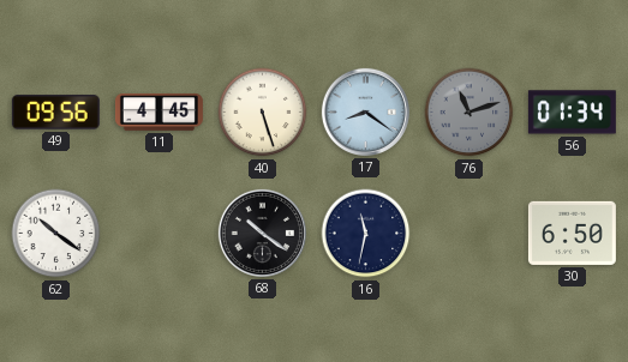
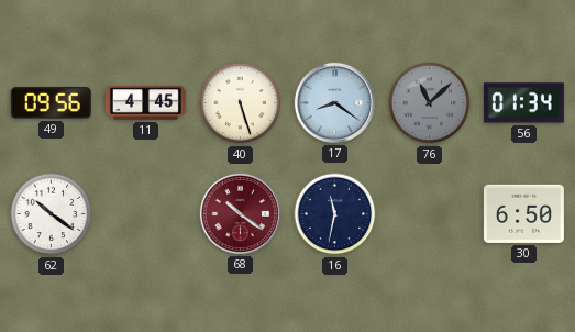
76: 11:12 -> 11:08
68 dial: black -> burgundy
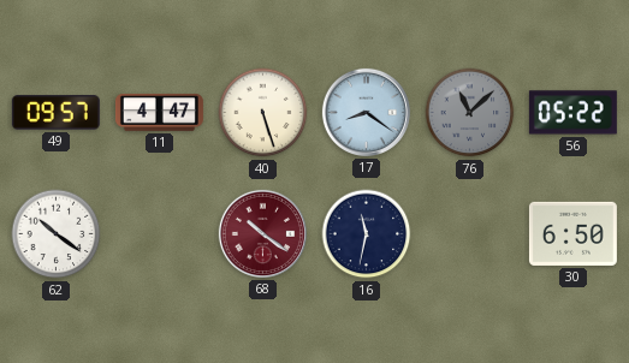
49: 09:56 -> 09:57
11: 4:45 -> 4:47
56: 01:34 -> 05:22
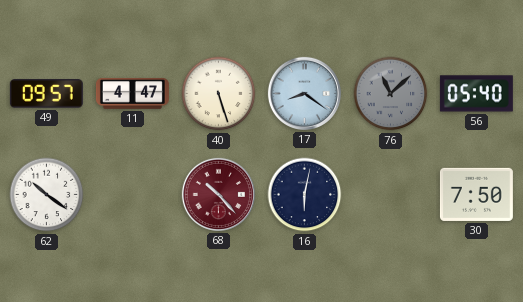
56: 05:22 -> 05:40
68: 10:21 -> 10:23
16: 11:32 -> 6:02
30: 6:50 -> 7:50
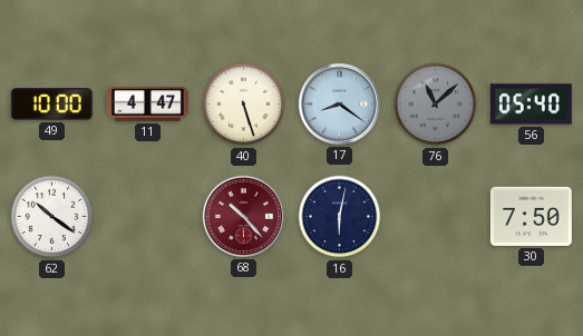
49: 09:57 -> 10:00
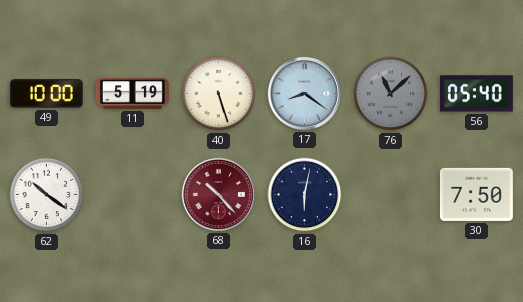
11: 4:47 -> 5:19
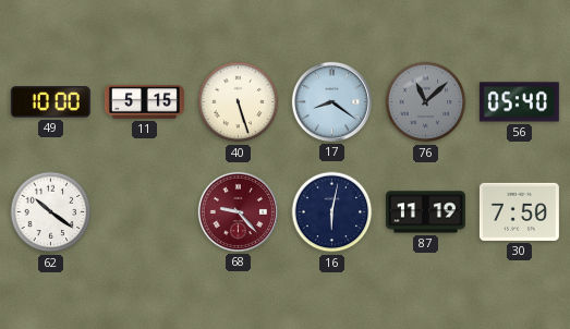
11: 5:19 -> 5:15
68: 10:23 -> 9:23
87: none -> 11:19
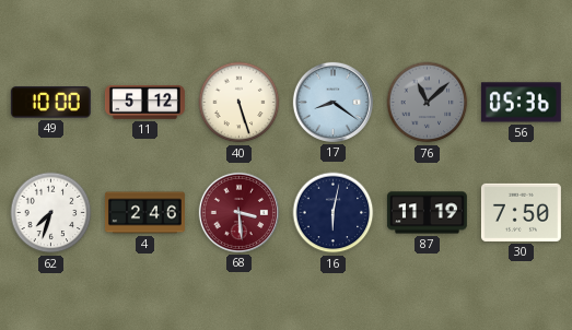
11: 5:15 -> 5:12
56: 05:40 -> 05:36
62: 10:21 -> 7:33
4: none -> 2:46
68: 9:23 -> 3:29
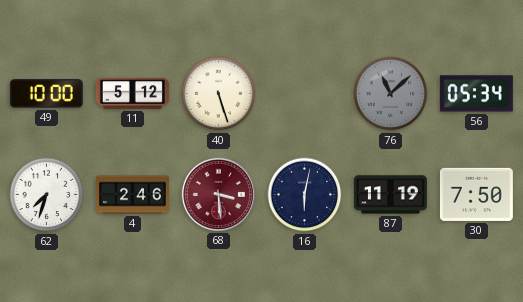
17: 8:21 -> none
56: 05:36 -> 05:34
